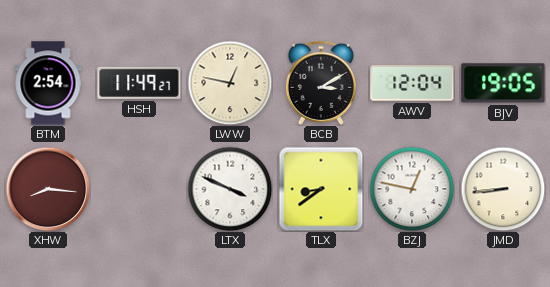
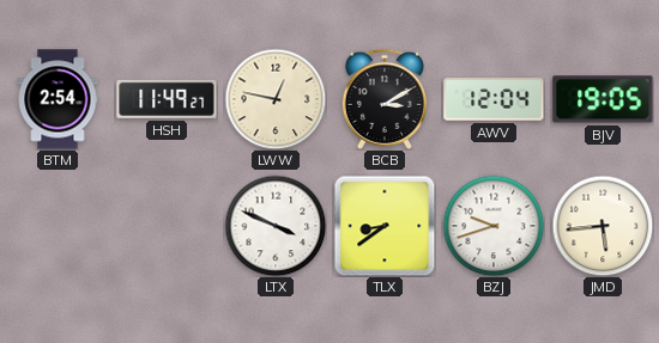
XHW: 8:16 -> none
BZJ: 12:47 -> 9:42
JMD: 8:44 -> 5:44
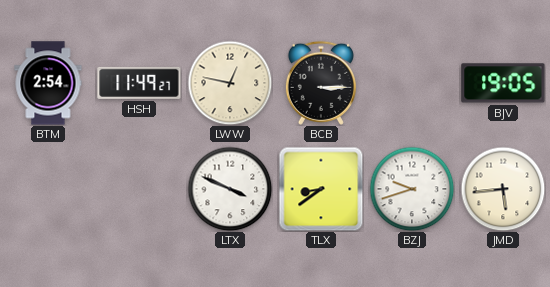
BCB: 3:10 -> 3:15
AWV: 12:04 -> none
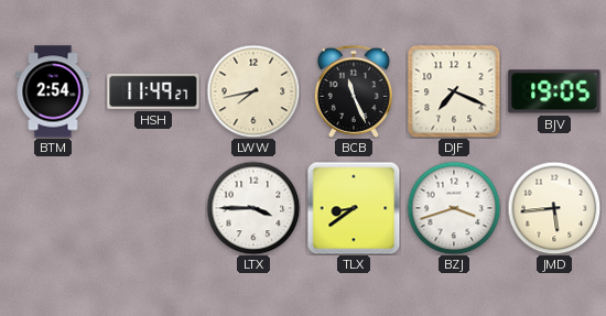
LWW: 12:47 -> 7:43
BCB: 3:15 -> 11:26
DJF: none -> 7:19
LTX: 3:49 -> 3:45
BZJ: 9:42 -> 3:42
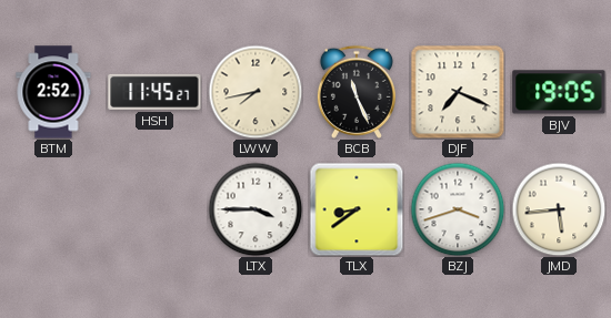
BTM: 2:54 -> 2:52
HSH: 11:49 -> 11:45
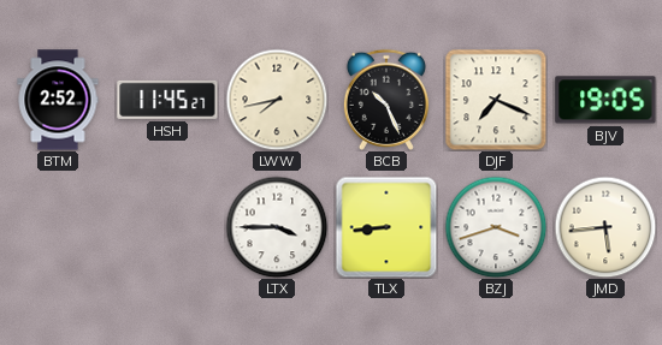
BCB: 11:26 -> 10:26
TLX: 8:39 -> 8:44
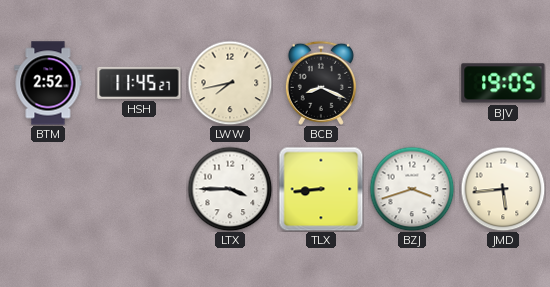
BCB: 10:26 -> 8:19
DJF: 7:19 -> none
